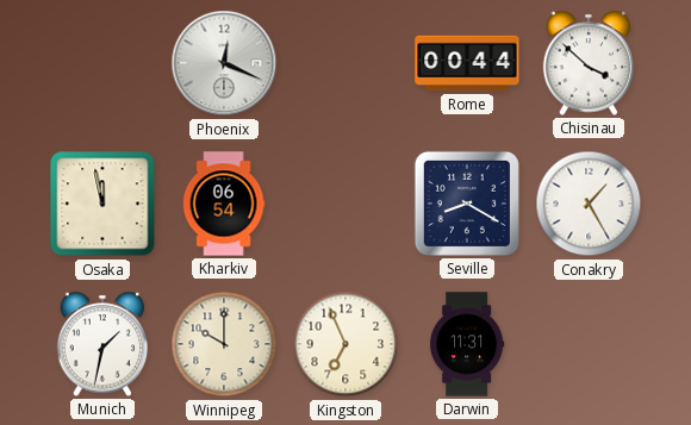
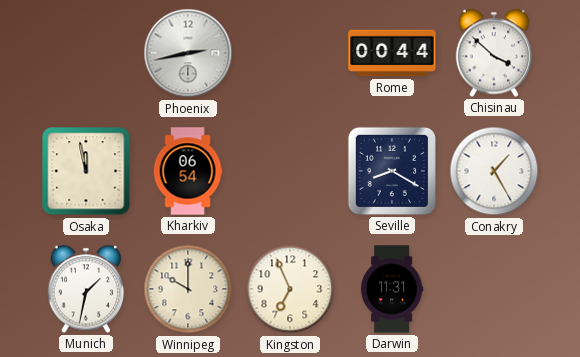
Phoenix: 12:19 -> 2:43
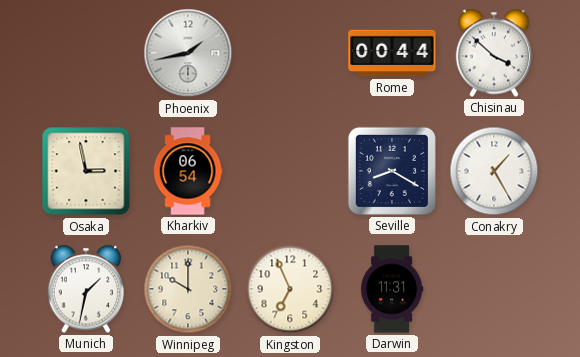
Phoenix: 2:43 -> 1:43
Osaka: 11:58 -> 2:58
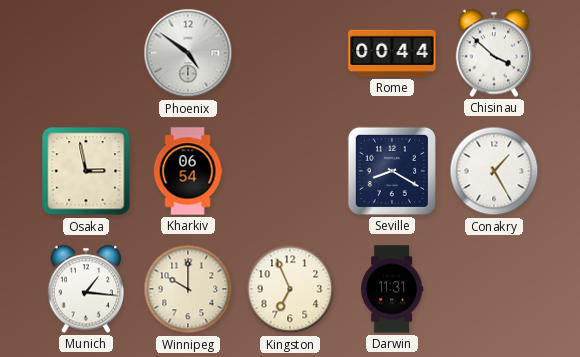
Phoenix: 1:43 -> 4:51
Munich: 1:32 -> 1:16
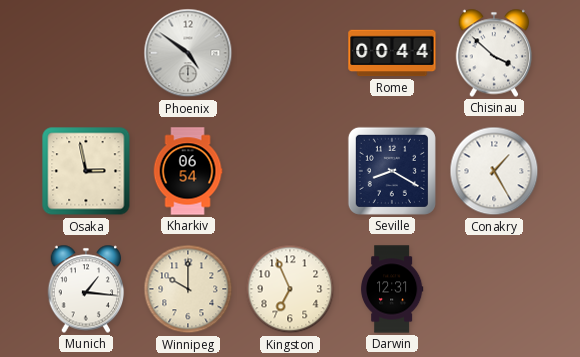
Darwin: 11:31 -> 12:31
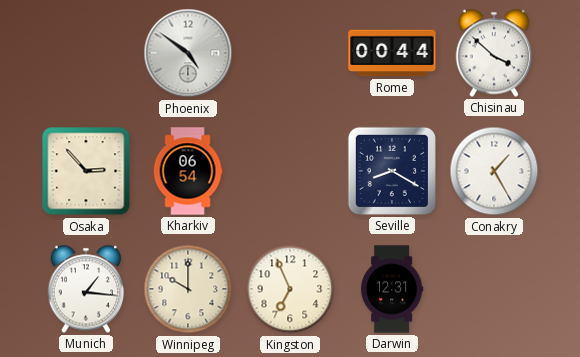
Osaka: 2:58 -> 2:53
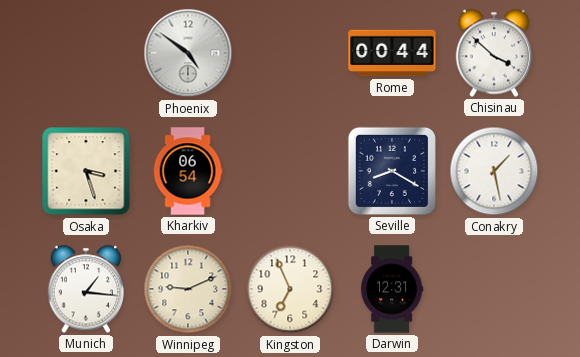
Osaka: 2:53 -> 3:27
Conakry: 1:25 -> 1:28
Winnipeg: 10:00 -> 9:11
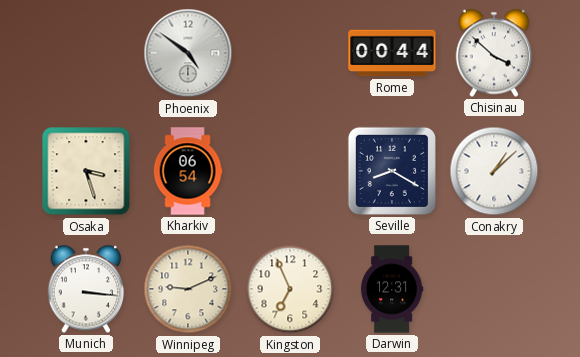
Conakry: 1:28 -> 1:08
Munich: 1:16 -> 3:16
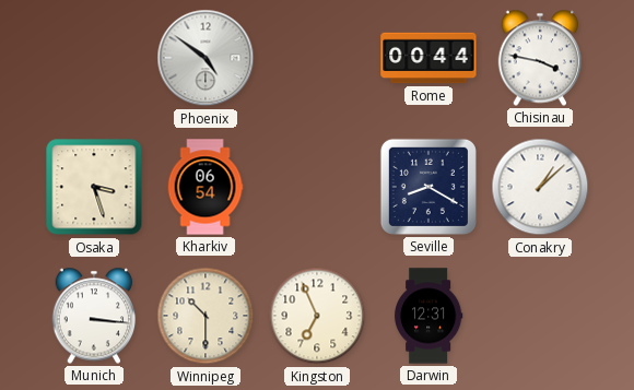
Chisinau: 3:52 -> 3:47
Winnipeg: 9:11 -> 10:30
